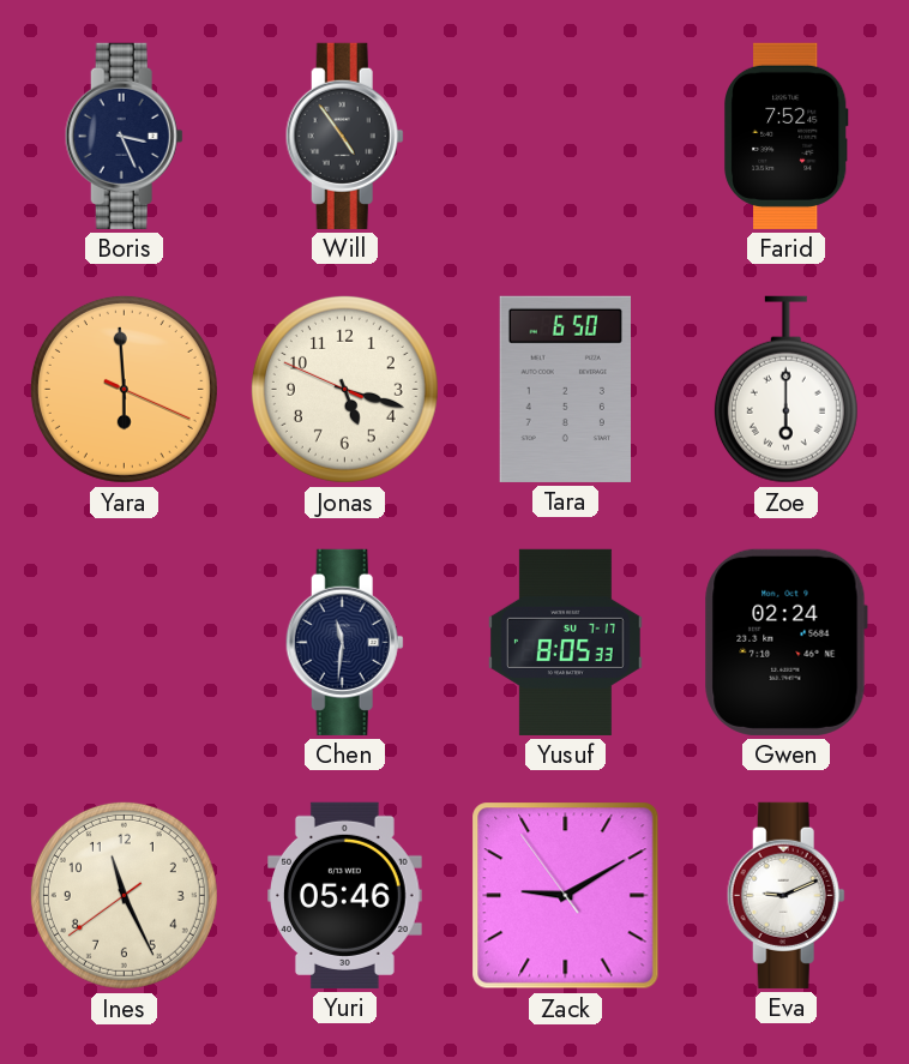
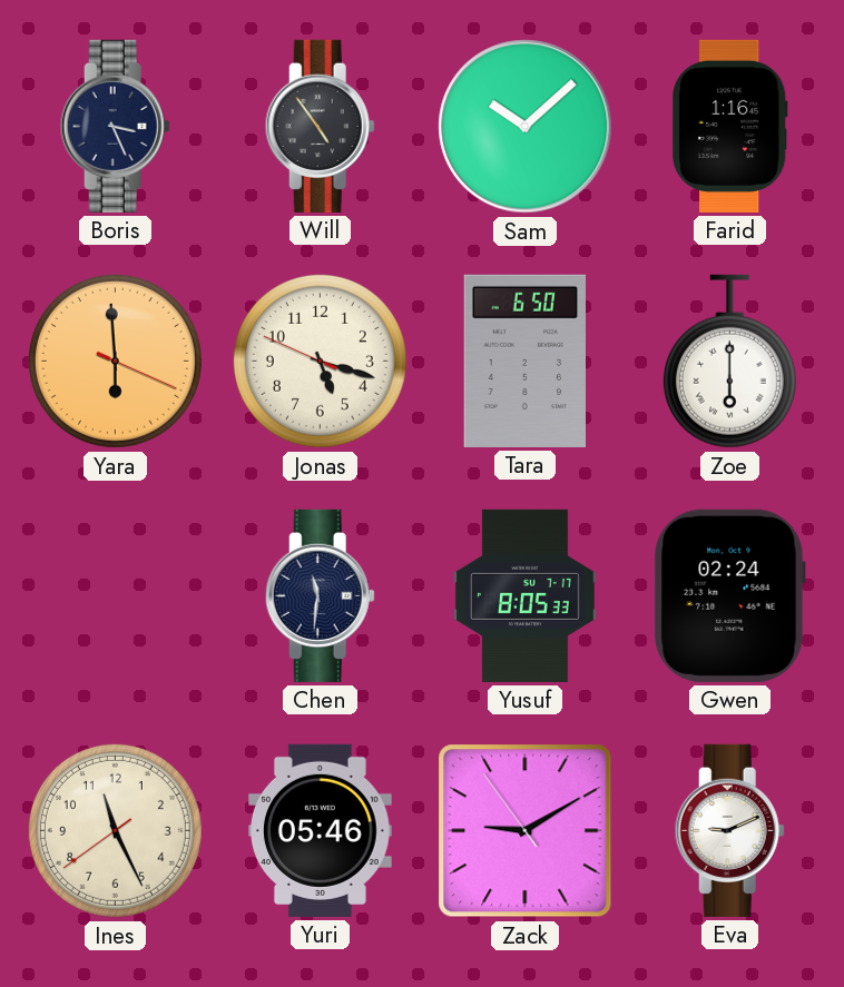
Sam: none -> 10:08
Farid: 7:52 -> 1:16
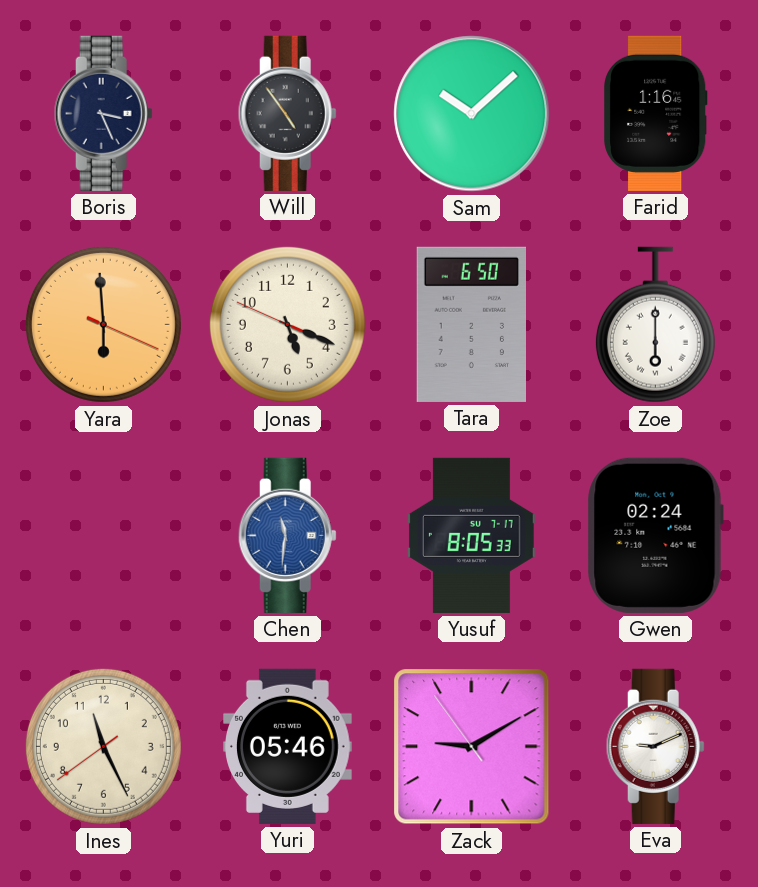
Jonas: 5:17 -> 5:18
Chen dial: navy -> blue
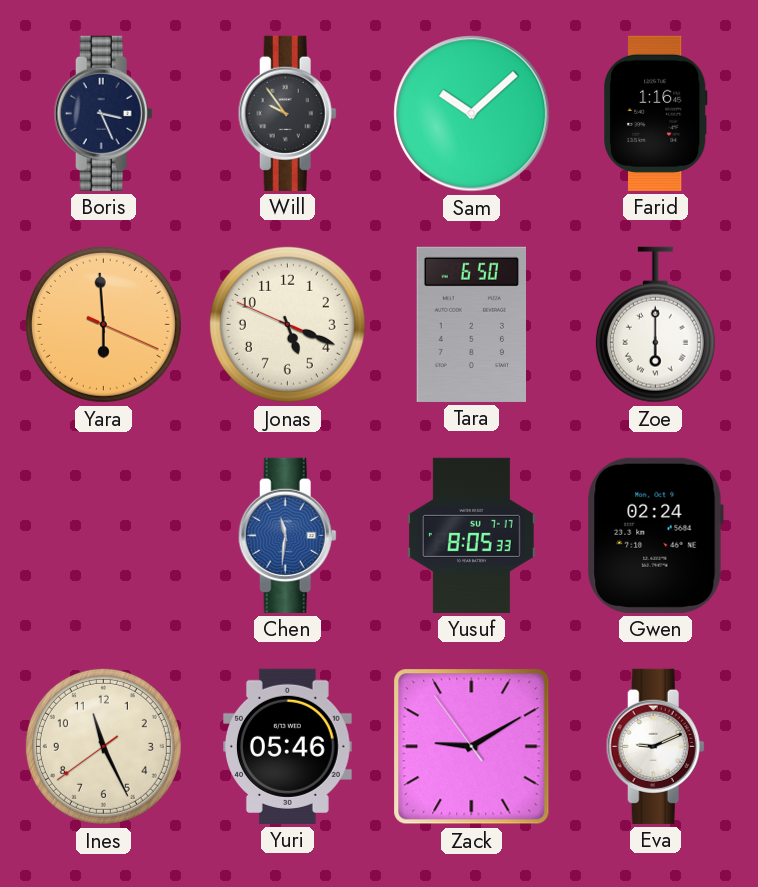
Will: 4:54 -> 9:54
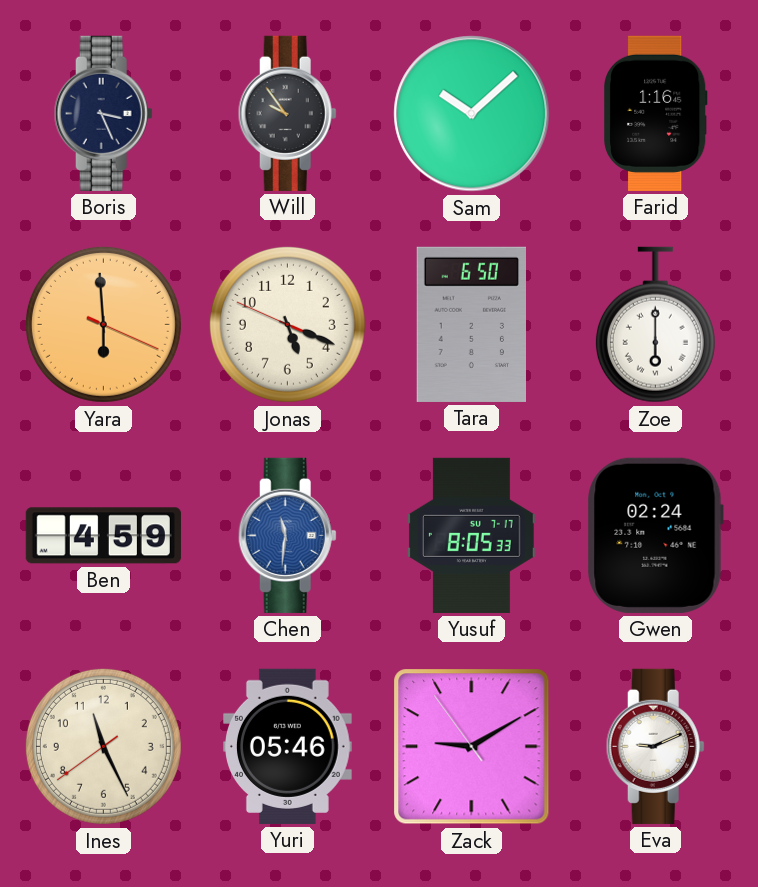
Ben: none -> 4:59
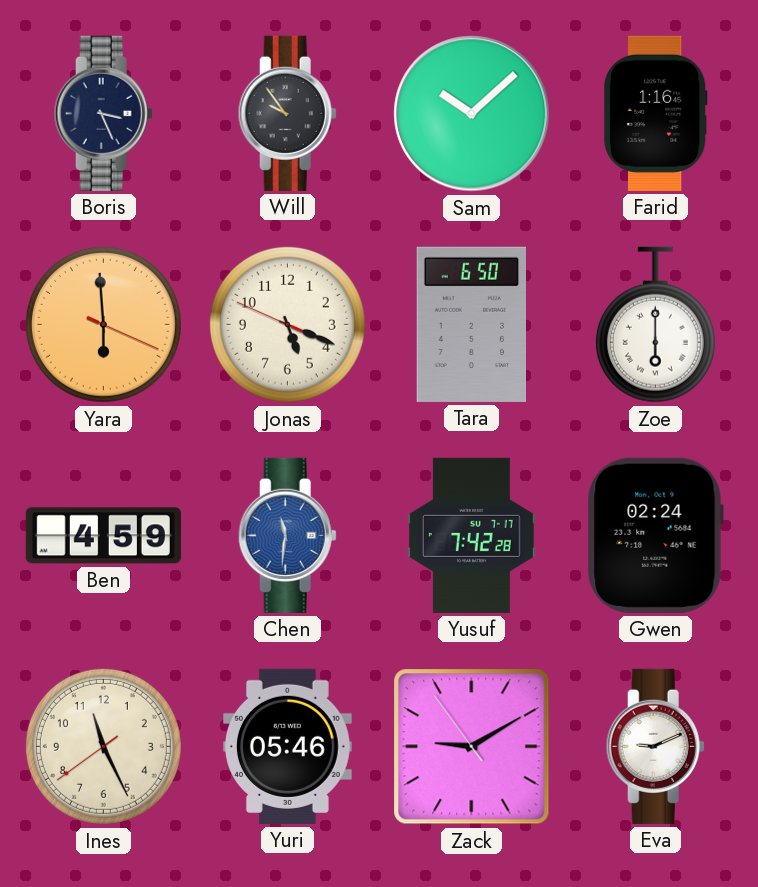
Yusuf: 8:05 -> 7:42
